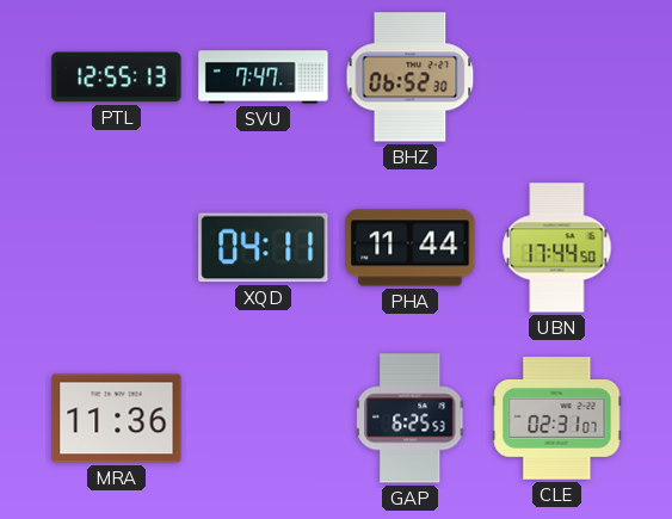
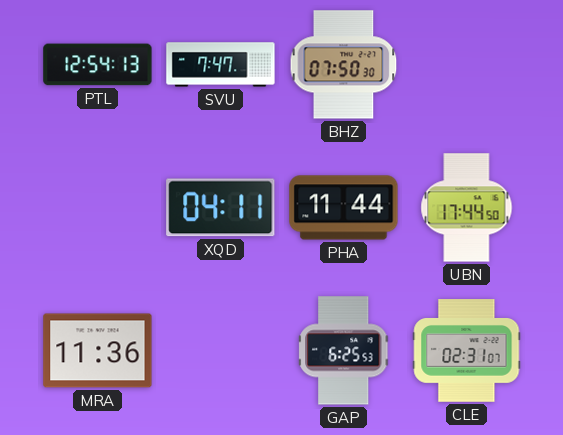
PTL: 12:55 -> 12:54
BHZ: 06:52 -> 07:50
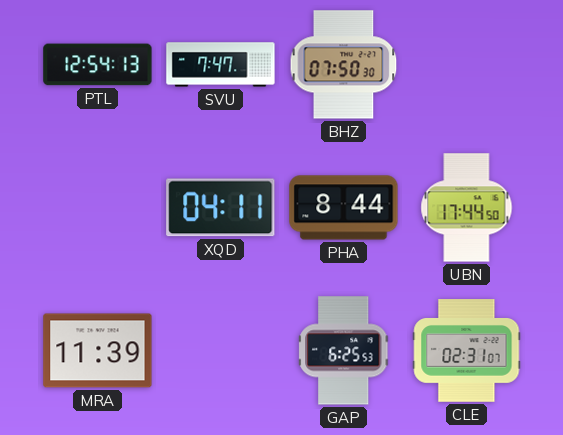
PHA: 11:44 -> 8:44
MRA: 11:36 -> 11:39
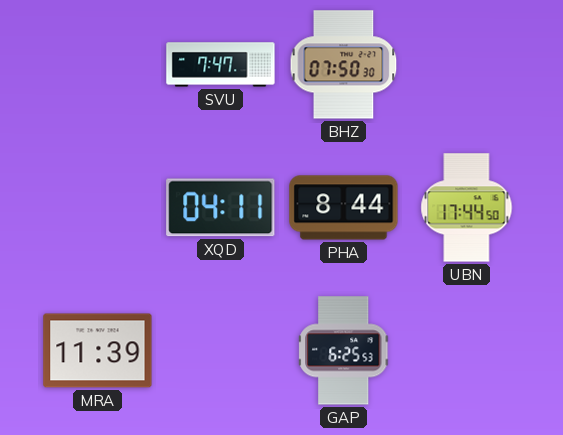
PTL: 12:54 -> none
CLE: 02:31 -> none
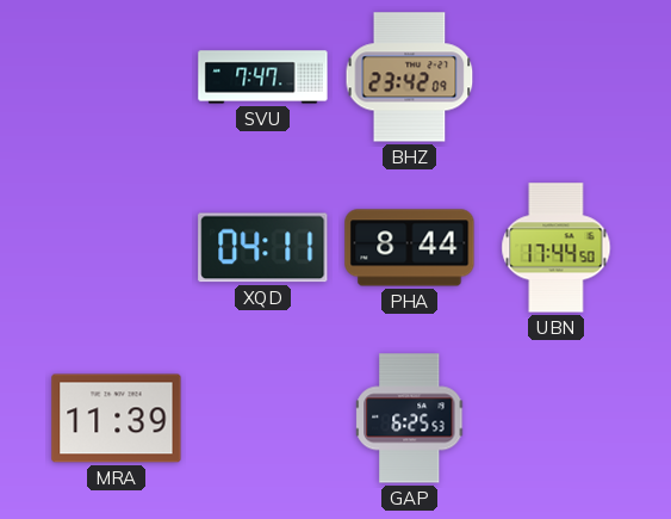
BHZ: 07:50 -> 23:42
